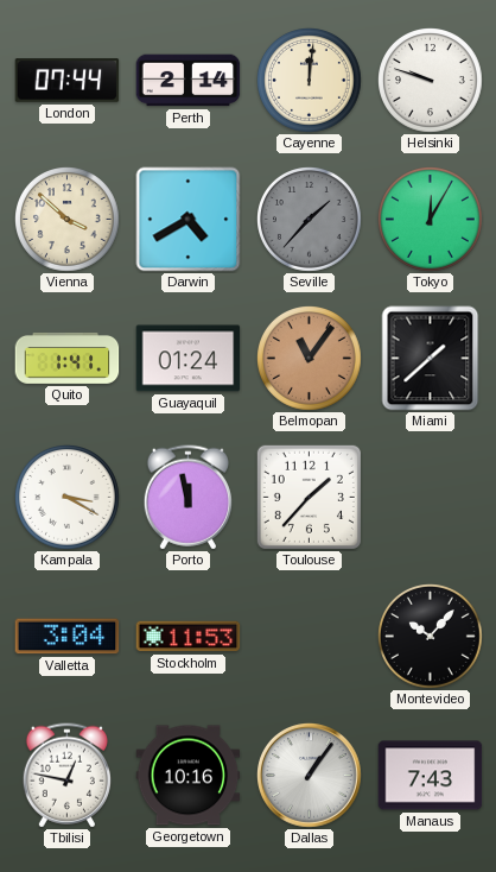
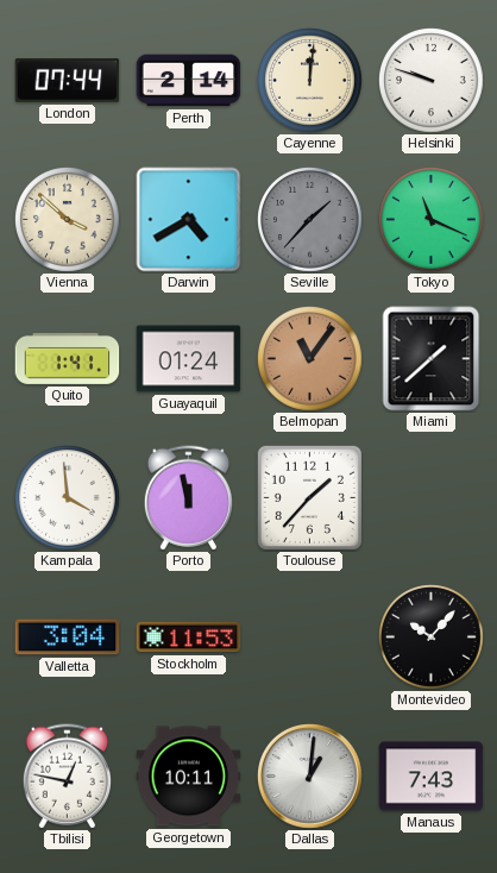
Tokyo: 12:05 -> 11:19
Kampala: 3:20 -> 3:59
Georgetown: 10:16 -> 10:11
Dallas: 1:06 -> 1:01
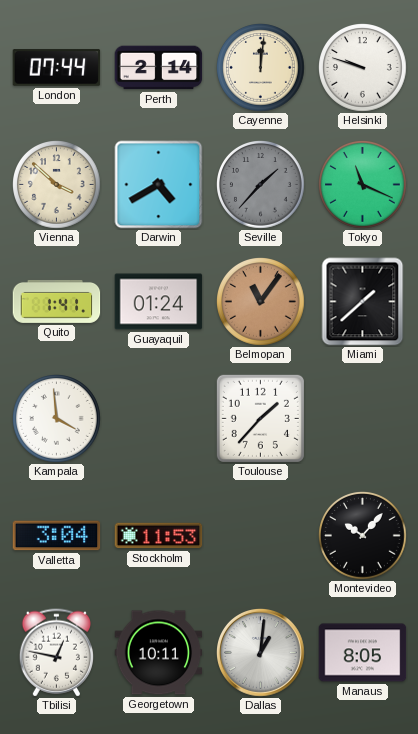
Porto: 11:58 -> none
Manaus: 7:43 -> 8:05
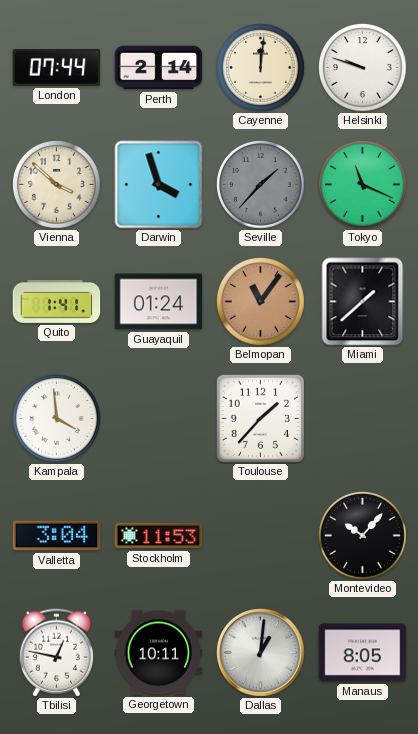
Darwin: 4:40 -> 3:57
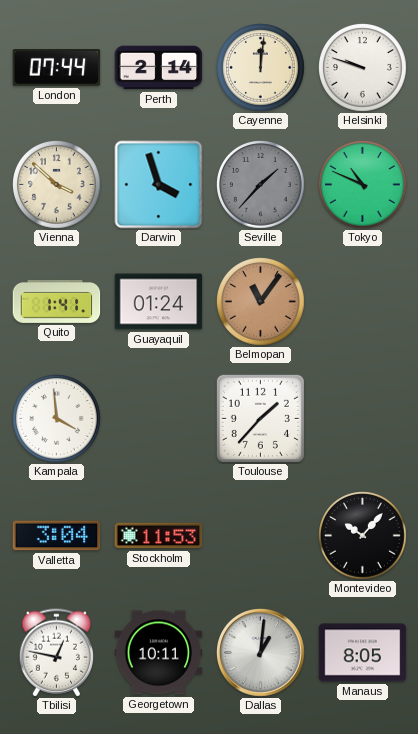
Tokyo: 11:19 -> 10:49
Miami: 1:38 -> none
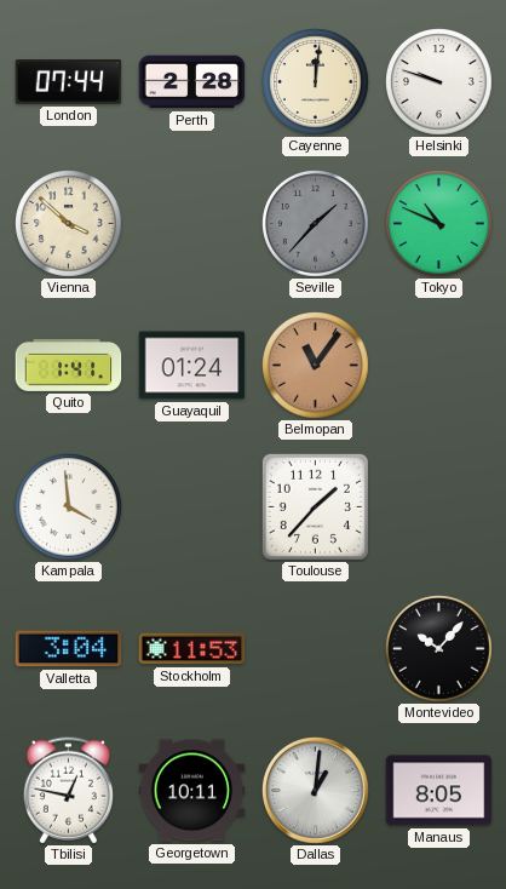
Perth: 2:14 -> 2:28
Darwin: 3:57 -> none
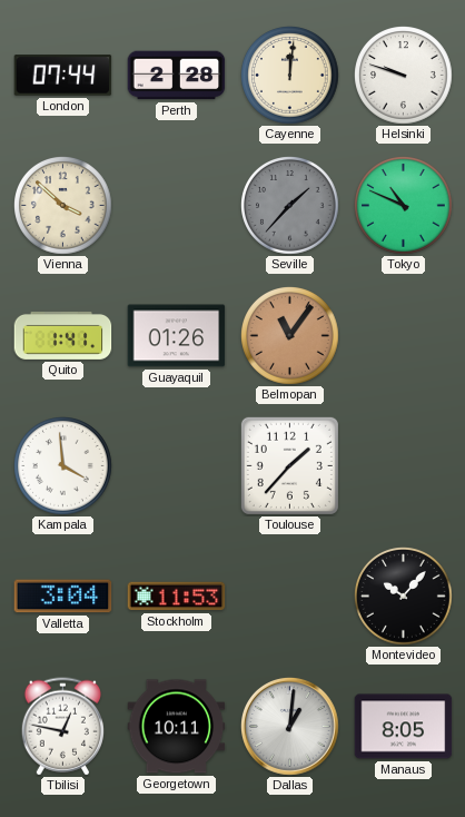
Guayaquil: 01:24 -> 01:26
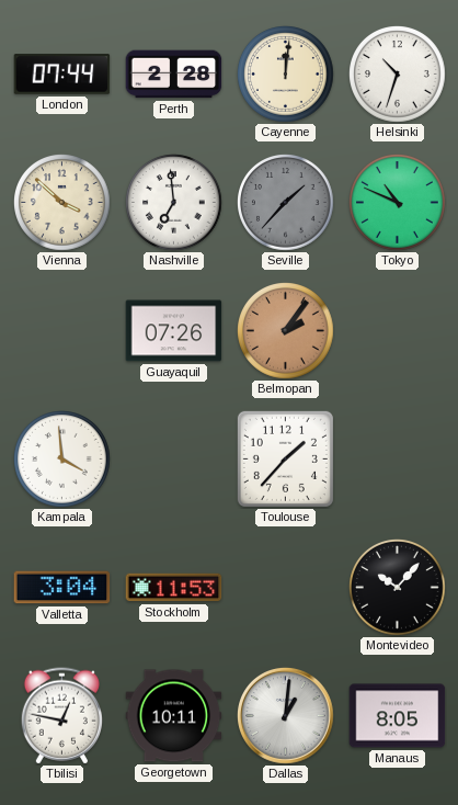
Helsinki: 9:48 -> 10:33
Nashville: none -> 6:59
Quito: 1:41 -> none
Guayaquil: 01:26 -> 07:26
Belmopan: 11:06 -> 2:06
